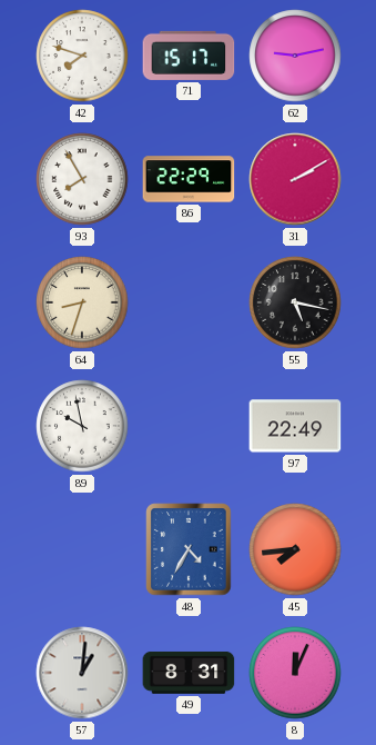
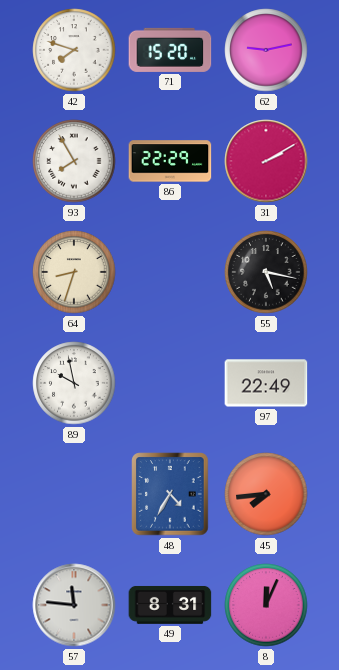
71: 15:17 -> 15:20
57: 1:01 -> 11:46
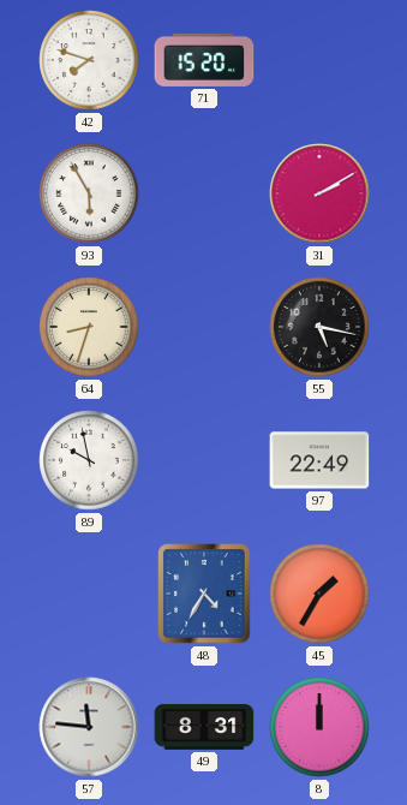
62: 9:13 -> none
93: 7:55 -> 5:55
86: 22:29 -> none
45: 7:44 -> 1:35
8: 12:04 -> 12:00
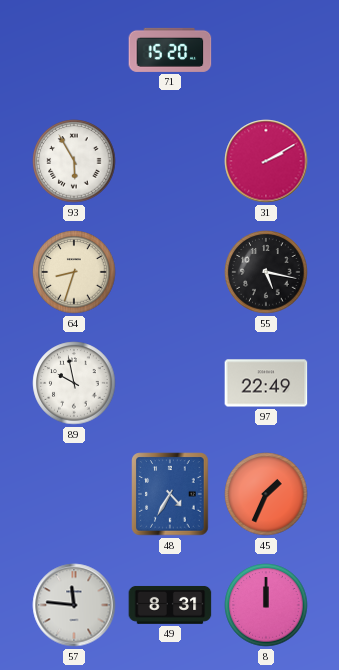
42: 7:48 -> none
45: 1:35 -> 1:34
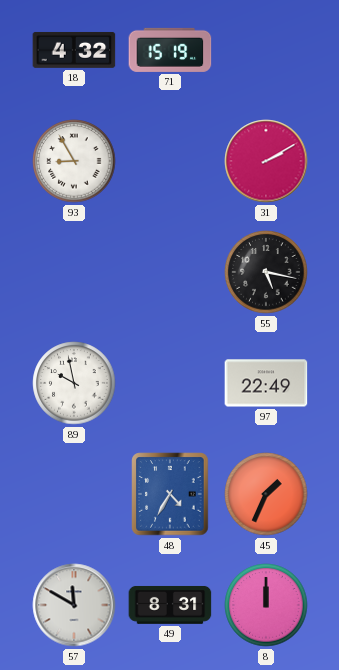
18: none -> 4:32
71: 15:20 -> 15:19
93: 5:55 -> 8:55
64: 8:33 -> none
57: 11:46 -> 11:50
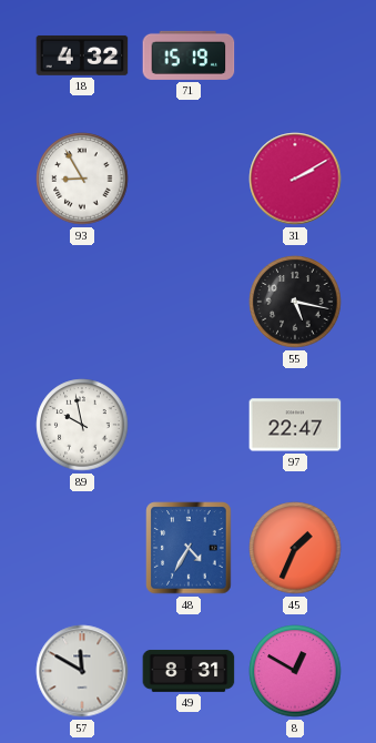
97: 22:49 -> 22:47
8: 12:00 -> 12:50
